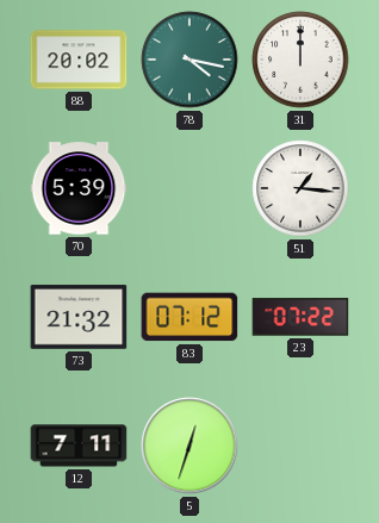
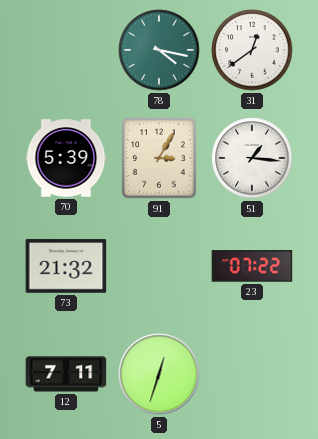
88: 20:02 -> none
31: 12:00 -> 12:39
91: none -> 3:05
83: 07:12 -> none
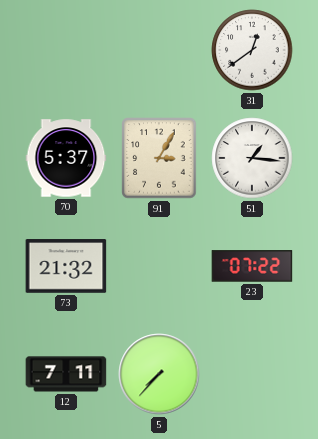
78: 4:17 -> none
70: 5:39 -> 5:37
5: 12:33 -> 7:37
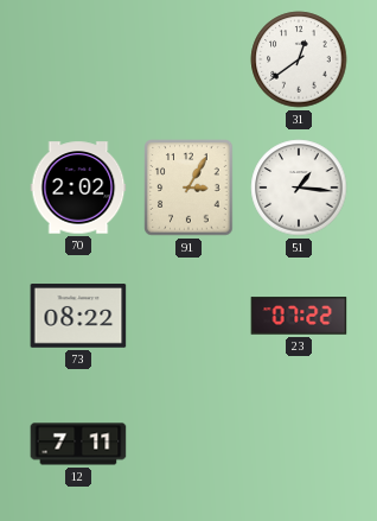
70: 5:37 -> 2:02
73: 21:32 -> 08:22
5: 7:37 -> none
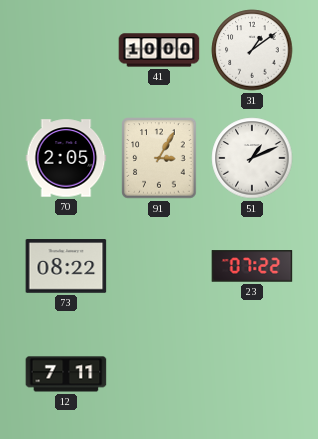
41: none -> 10:00
31: 12:39 -> 1:09
70: 2:02 -> 2:05
51: 1:16 -> 1:11
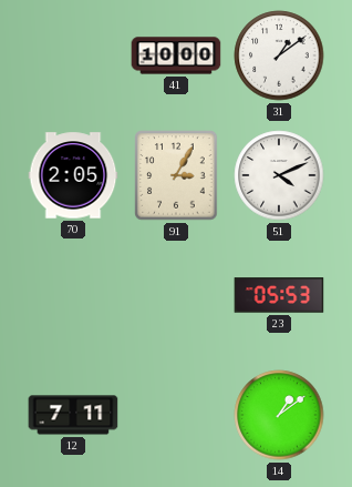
51: 1:11 -> 4:11
73: 08:22 -> none
23: 07:22 -> 05:53
14: none -> 1:09
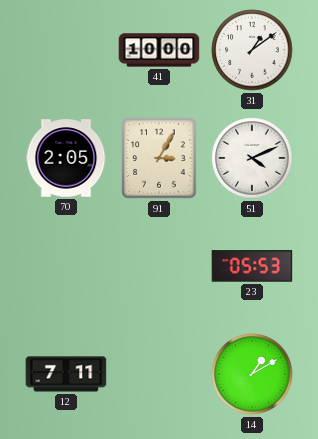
14: 1:09 -> 1:10
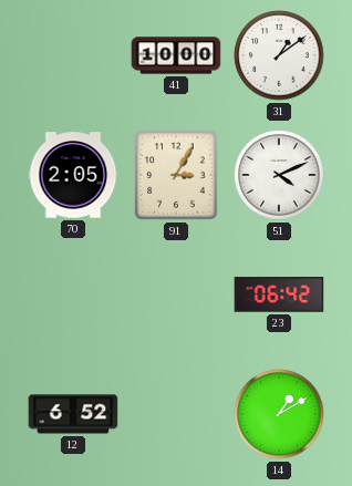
23: 05:53 -> 06:42
12: 7:11 -> 6:52
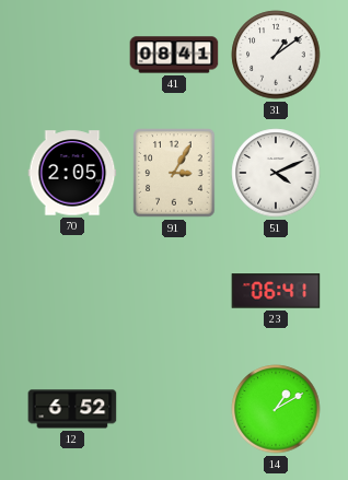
41: 10:00 -> 08:41
23: 06:42 -> 06:41
